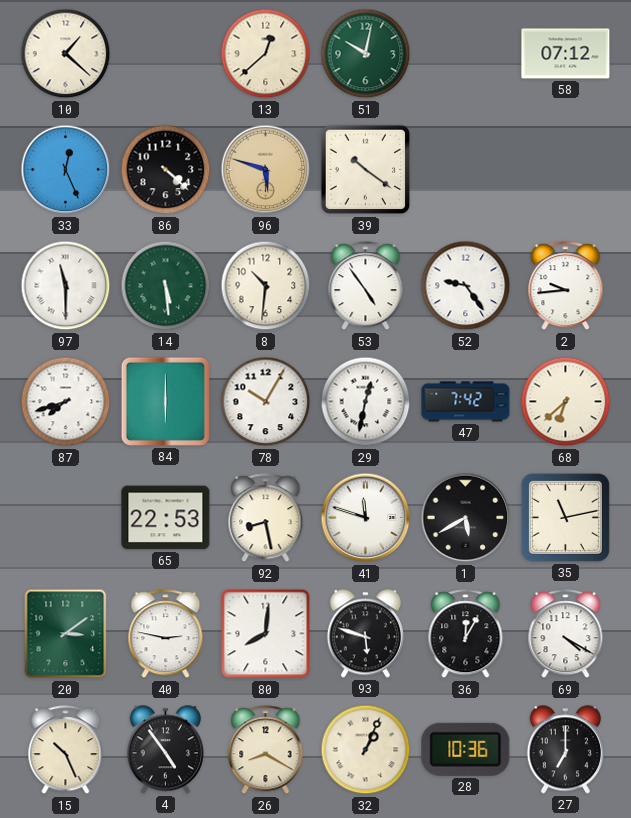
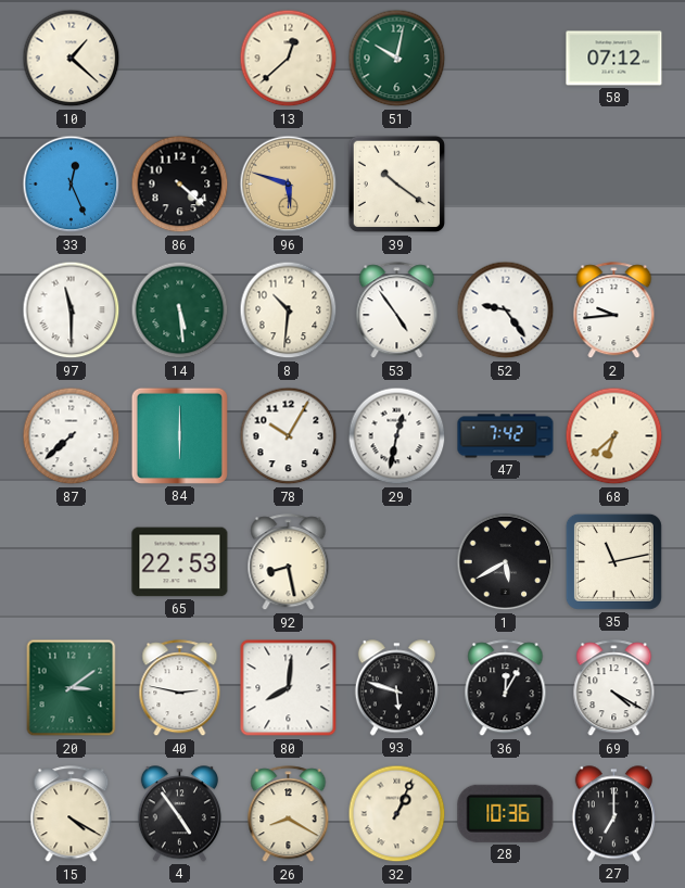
87: 7:42 -> 7:38
41: 11:48 -> none
15: 10:26 -> 4:20
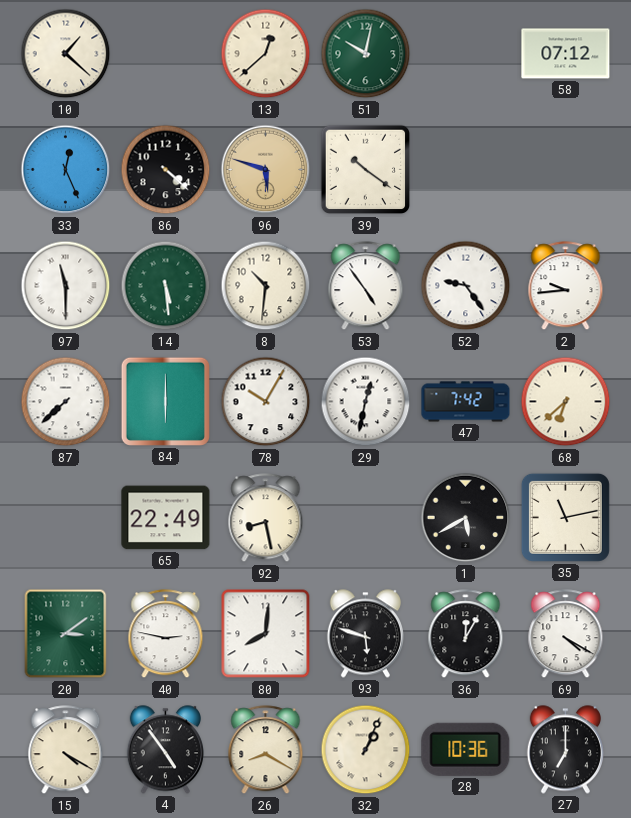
65: 22:53 -> 22:49
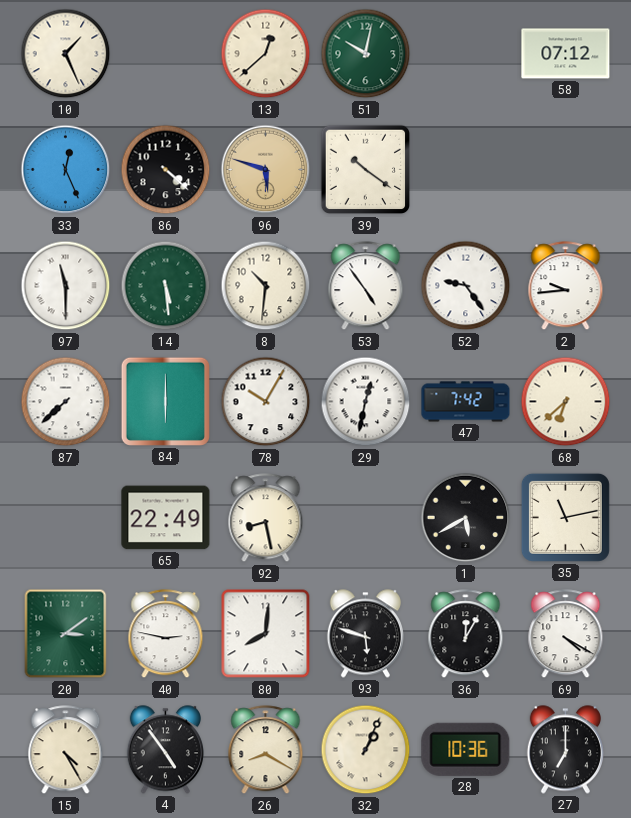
10: 1:22 -> 1:26
15: 4:20 -> 4:25
